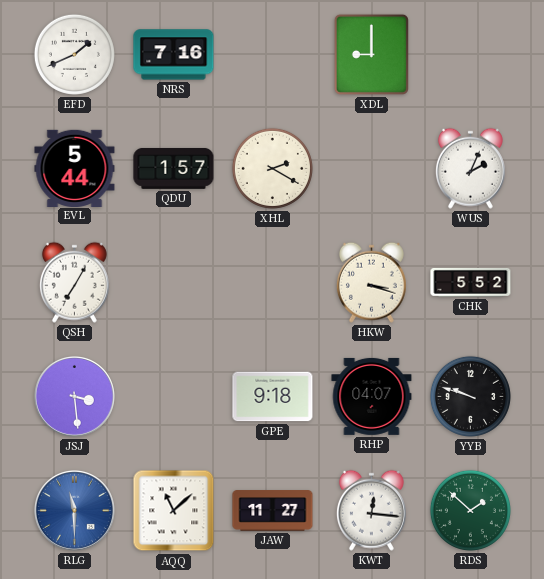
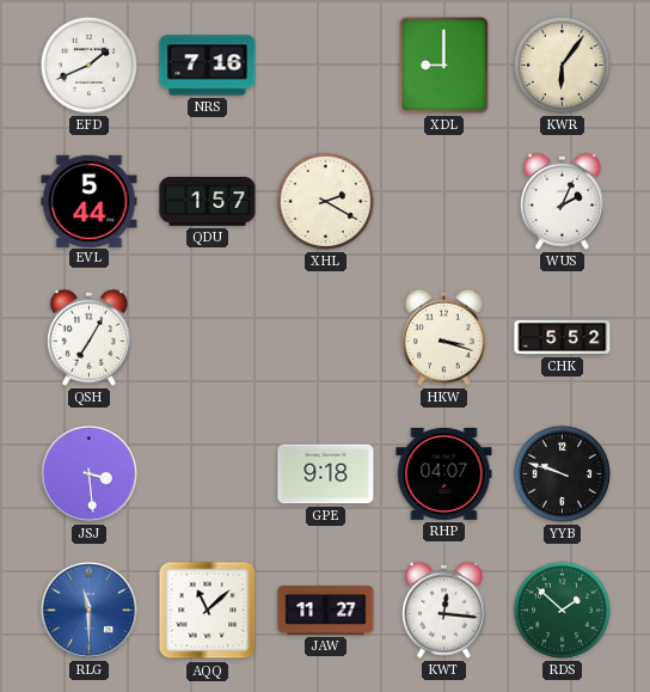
KWR: none -> 6:06
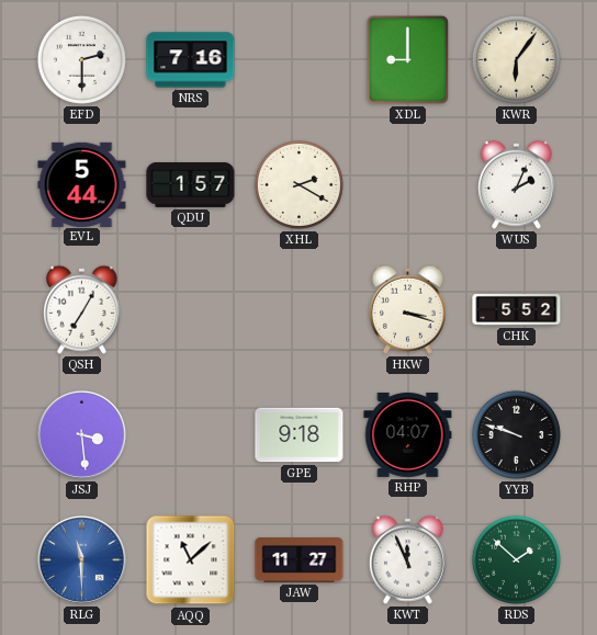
EFD: 1:41 -> 2:30
KWT: 12:16 -> 11:56
